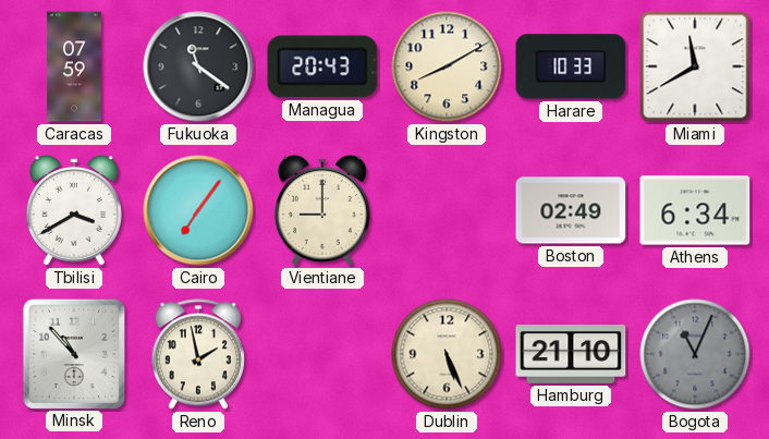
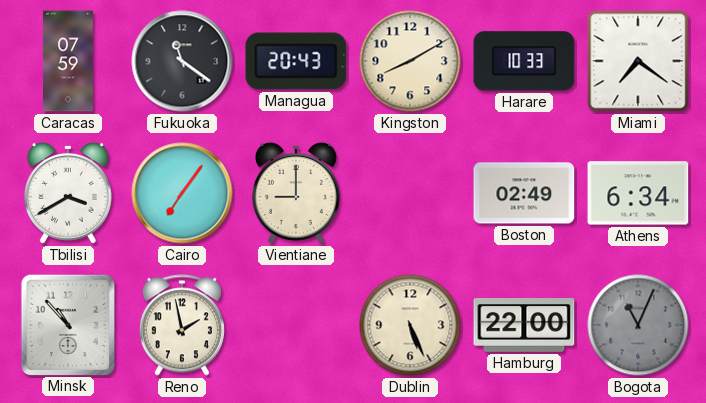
Miami: 11:40 -> 7:21
Hamburg: 21:10 -> 22:00
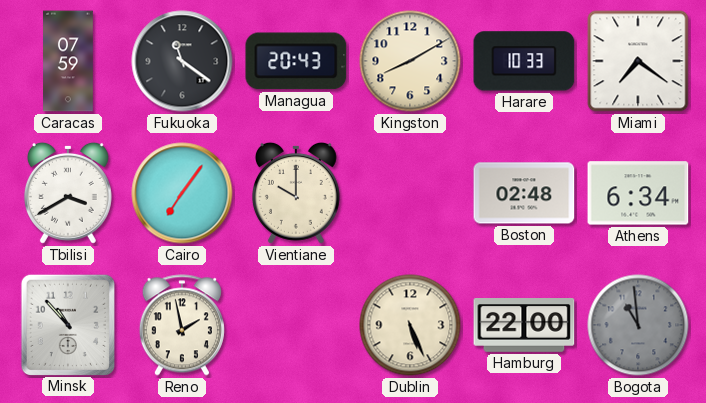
Vientiane: 9:00 -> 10:00
Boston: 02:49 -> 02:48
Bogota: 11:04 -> 10:59
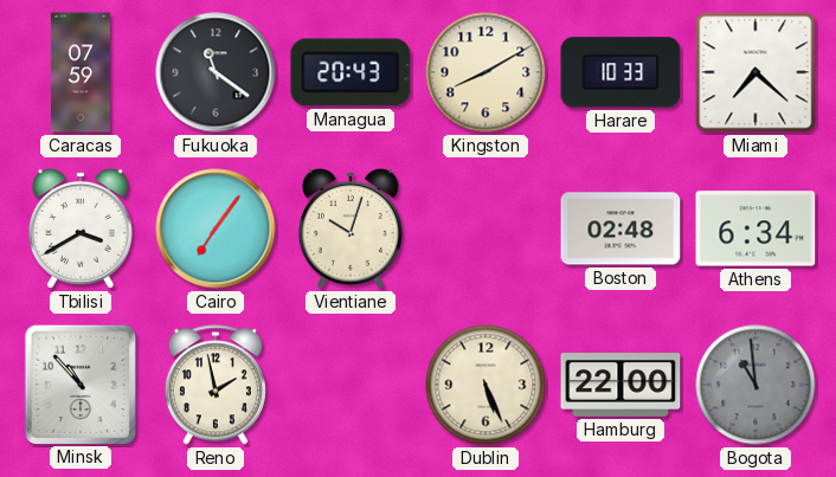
Miami: 7:21 -> 7:22
Vientiane: 10:00 -> 10:03
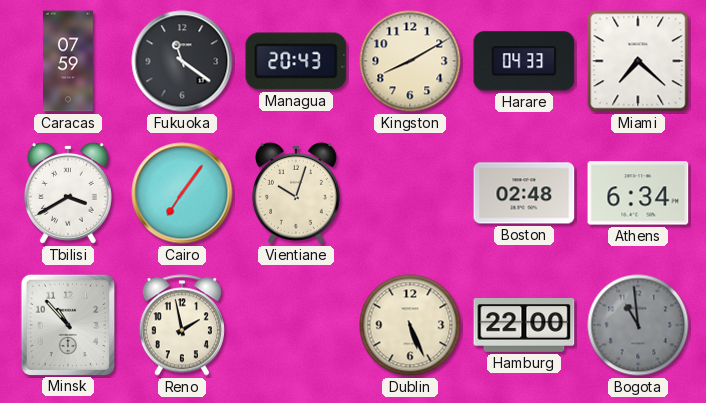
Harare: 10:33 -> 04:33
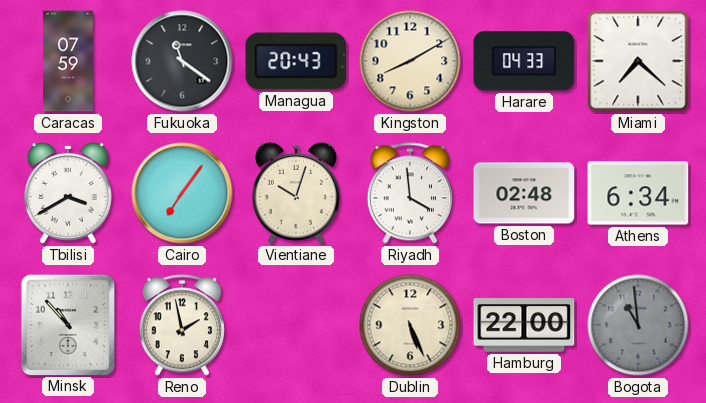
Riyadh: none -> 3:59
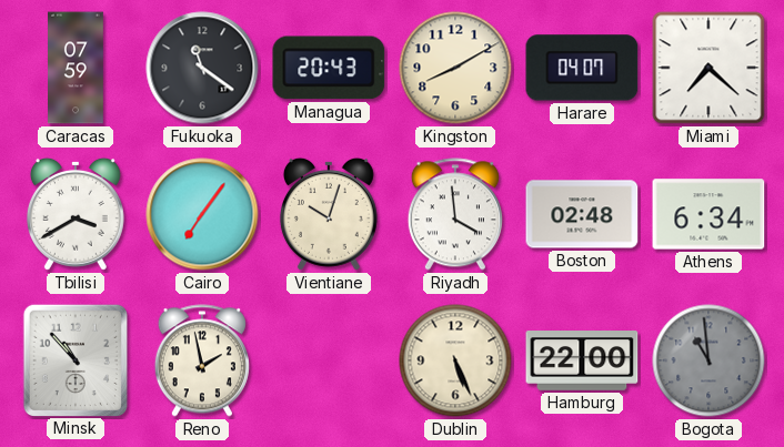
Harare: 04:33 -> 04:07
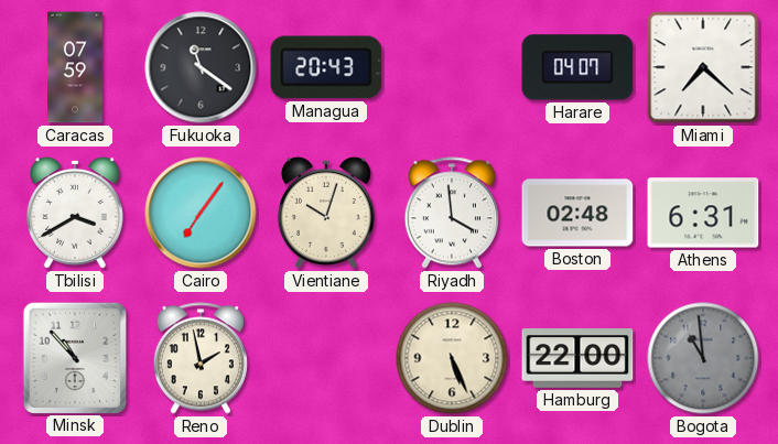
Kingston: 8:10 -> none
Athens: 6:34 -> 6:31
